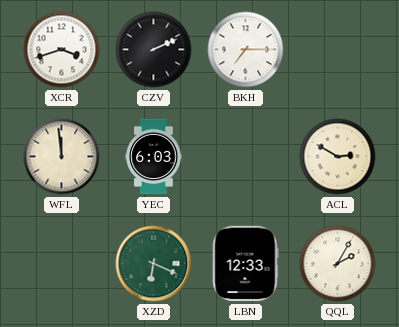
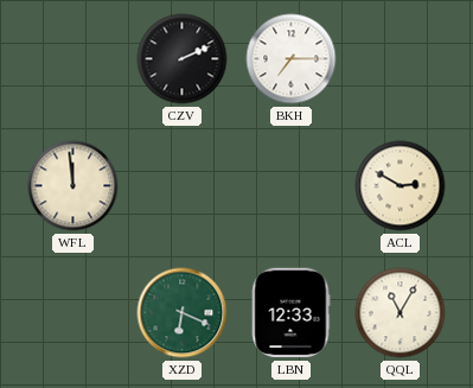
XCR: 3:42 -> none
YEC: 6:03 -> none
QQL: 2:05 -> 11:05
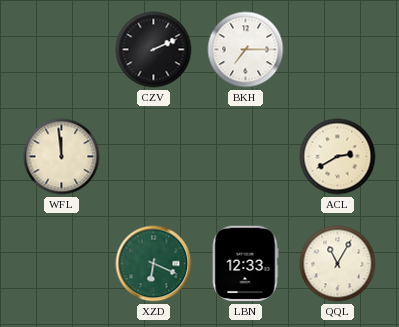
ACL: 2:50 -> 2:40
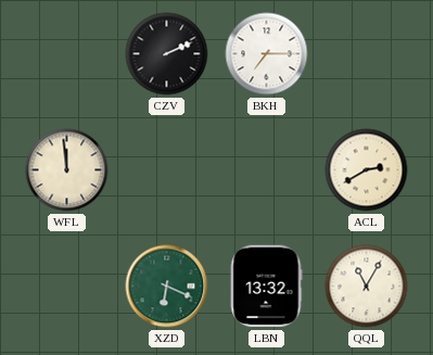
LBN: 12:33 -> 13:32
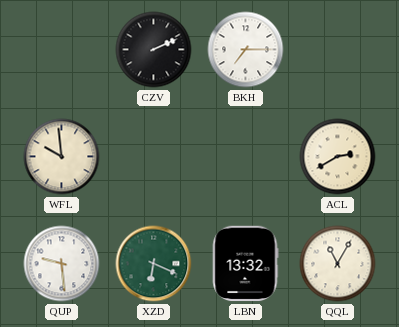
WFL: 11:59 -> 9:59
QUP: none -> 9:29
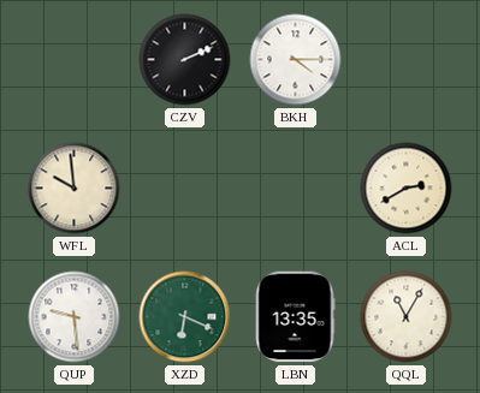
BKH: 7:15 -> 4:15
LBN: 13:32 -> 13:35
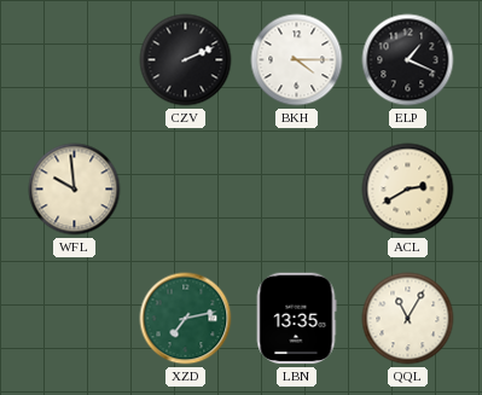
ELP: none -> 1:19
QUP: 9:29 -> none
XZD: 6:19 -> 7:13
